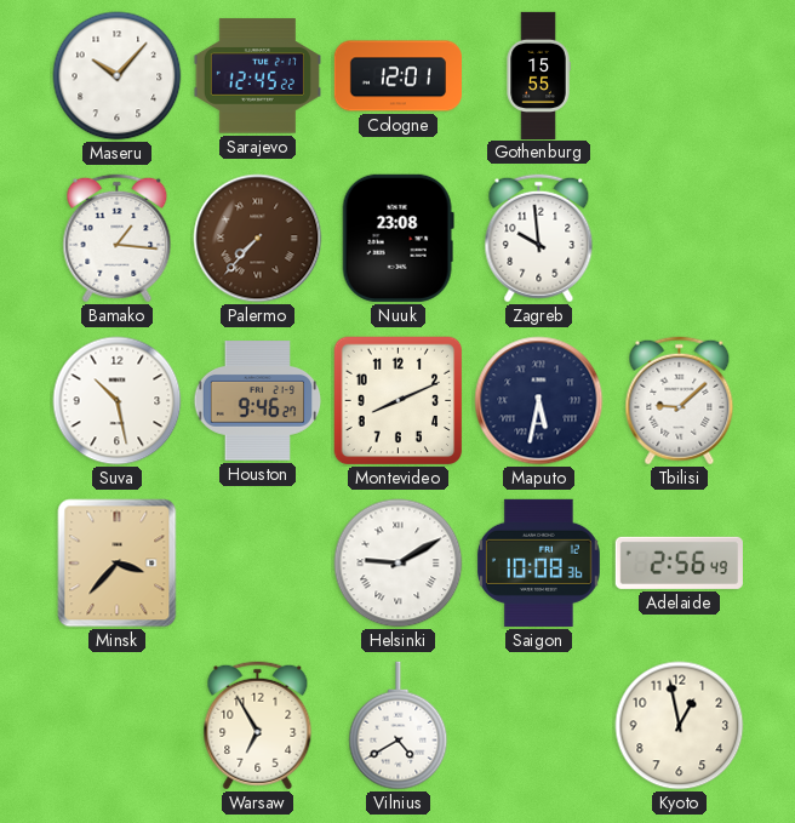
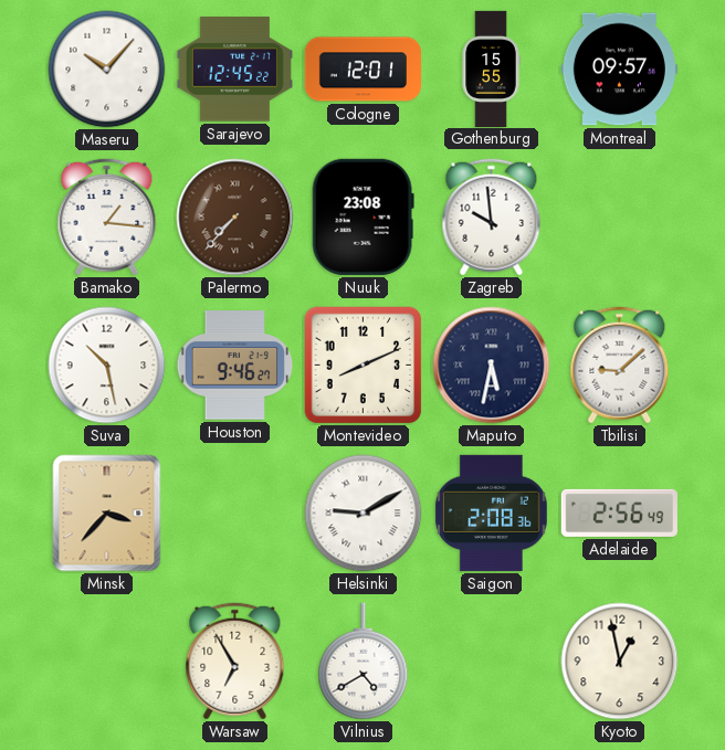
Montreal: none -> 09:57
Saigon: 10:08 -> 2:08
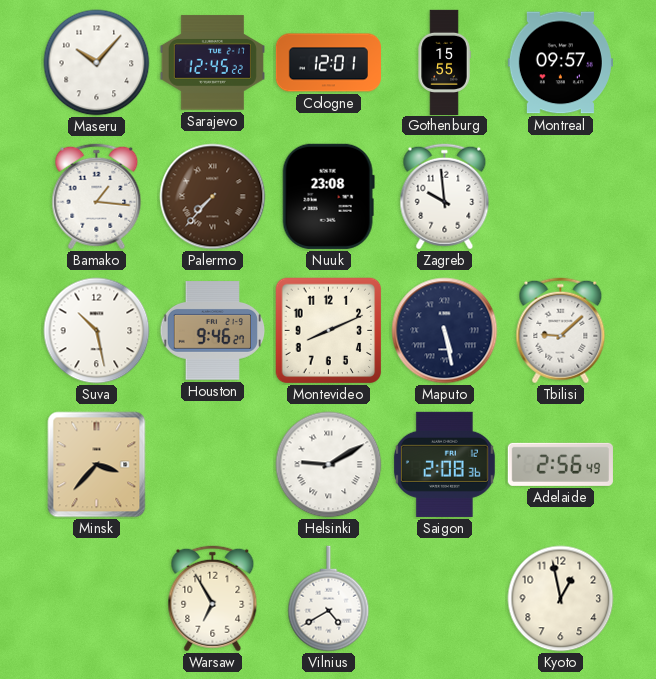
Maputo: 5:32 -> 5:28
